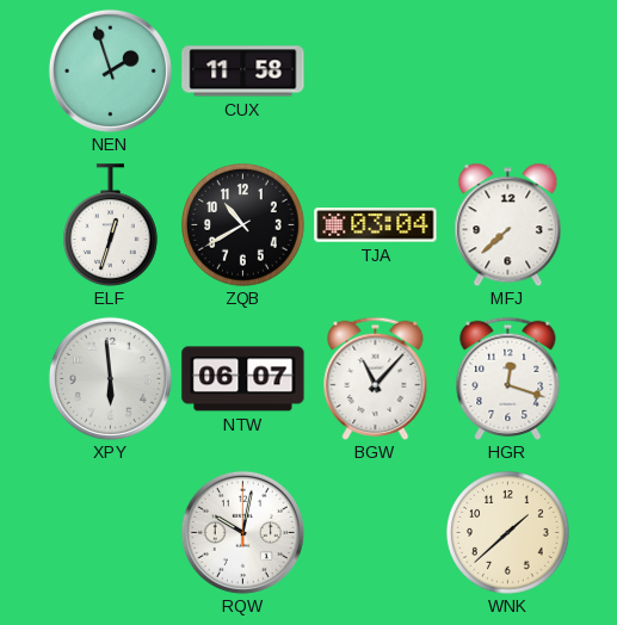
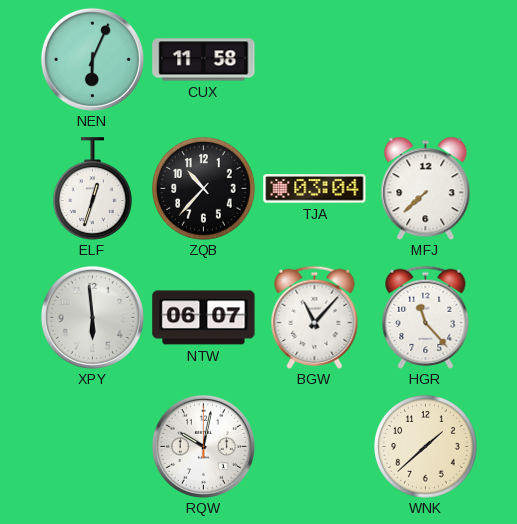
NEN: 1:57 -> 6:04
ZQB: 10:40 -> 10:37
HGR: 12:18 -> 11:23
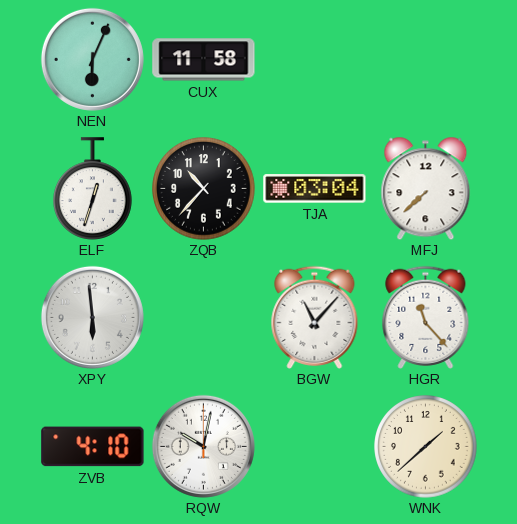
NTW: 06:07 -> none
ZVB: none -> 4:10
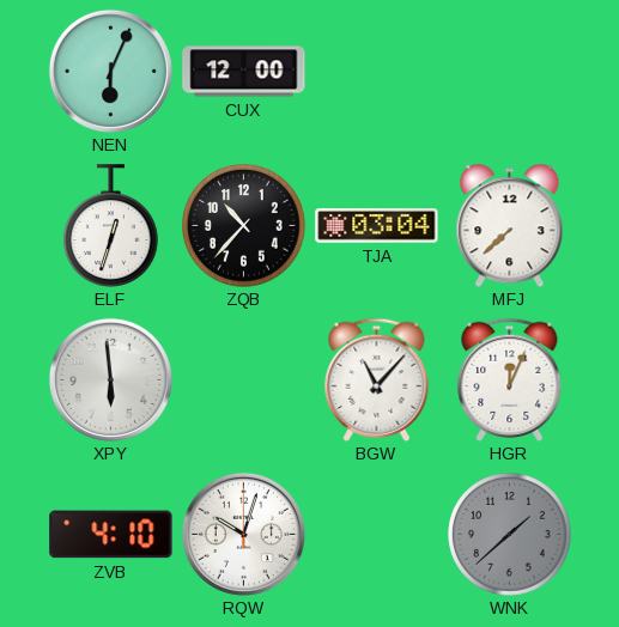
CUX: 11:58 -> 12:00
HGR: 11:23 -> 12:04
RQW: 10:02 -> 10:03
WNK dial: cream -> grey
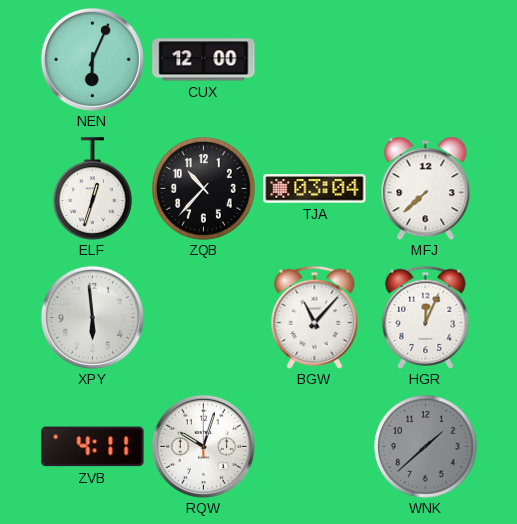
ZVB: 4:10 -> 4:11
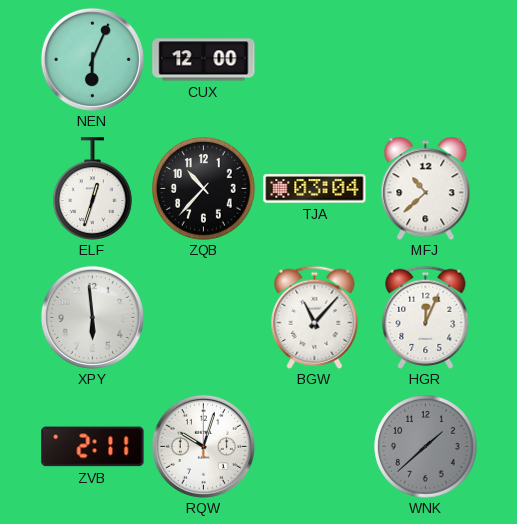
MFJ: 7:38 -> 10:38
ZVB: 4:11 -> 2:11
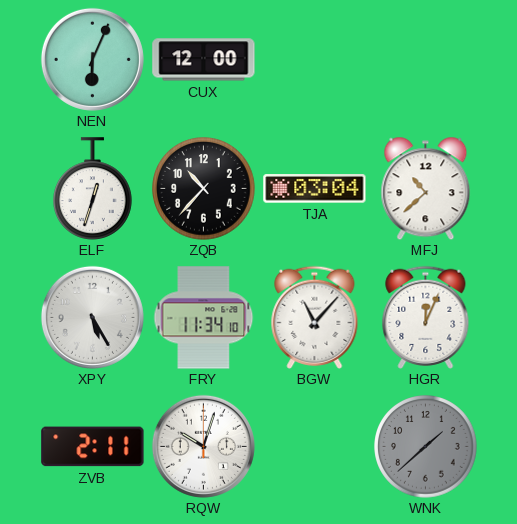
XPY: 5:59 -> 5:25
FRY: none -> 11:34
